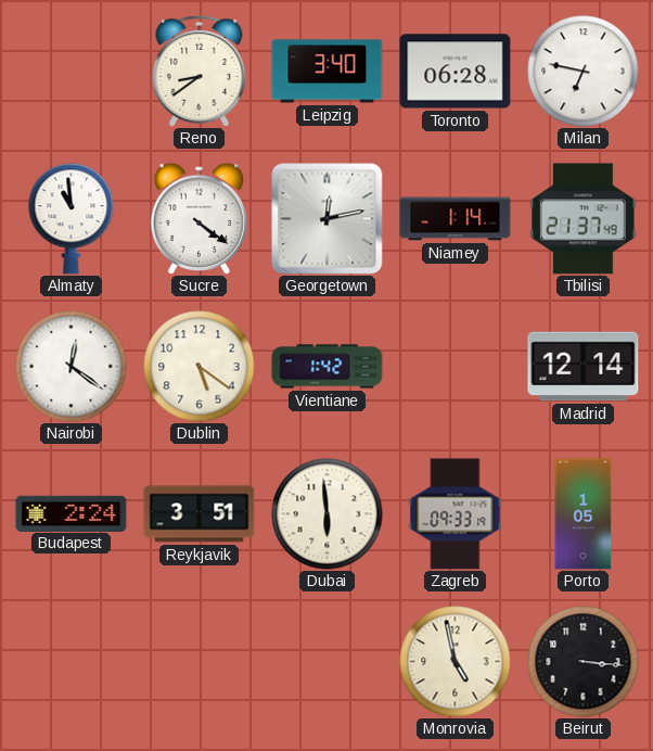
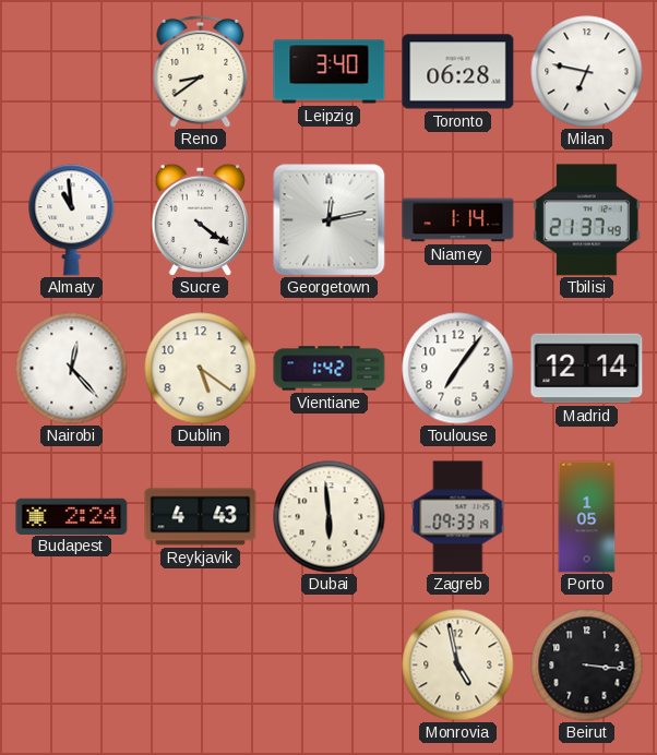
Nairobi: 12:21 -> 12:23
Toulouse: none -> 7:06
Reykjavik: 3:51 -> 4:43
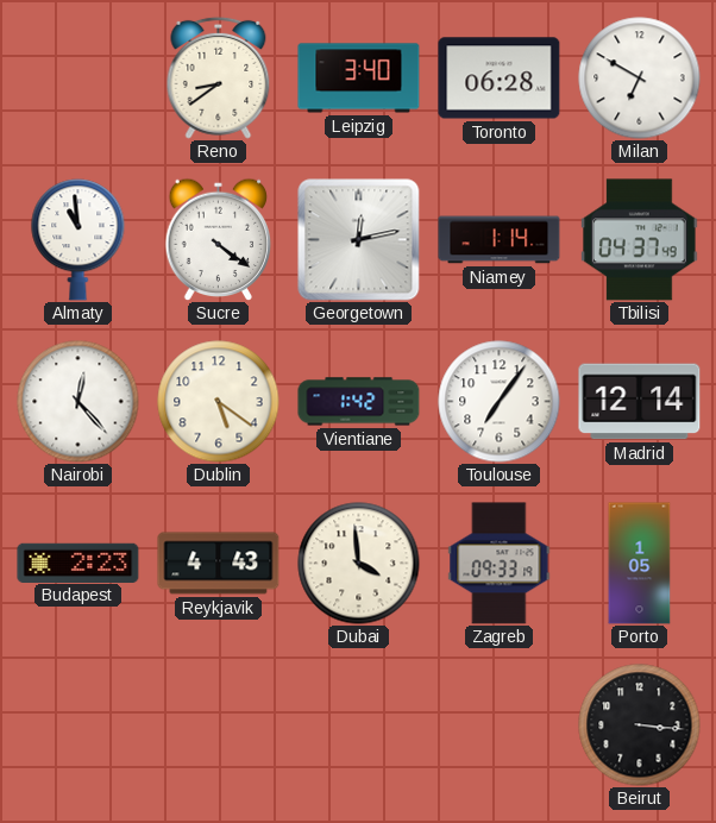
Milan: 6:47 -> 6:50
Tbilisi: 21:37 -> 04:37
Budapest: 2:24 -> 2:23
Dubai: 5:59 -> 3:59
Monrovia: 4:58 -> none
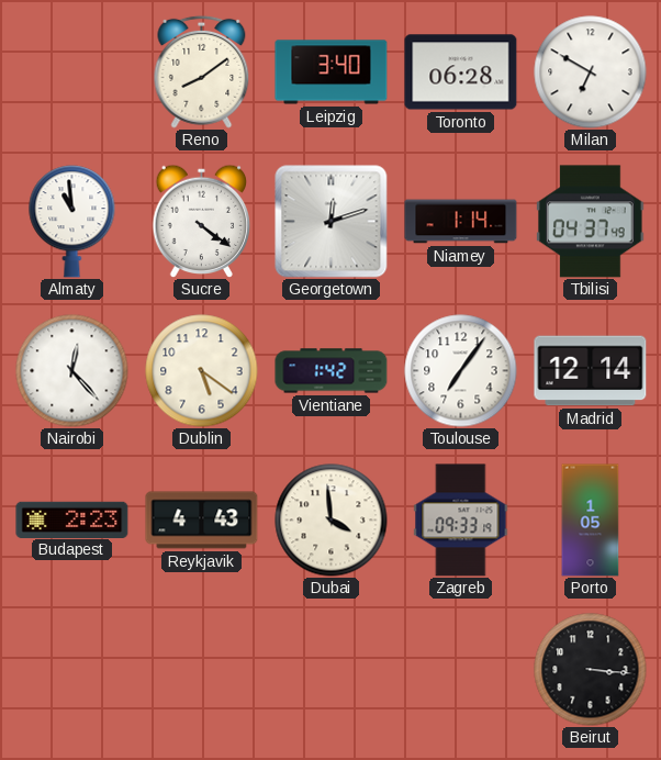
Reno: 8:39 -> 8:09
Georgetown: 12:13 -> 12:12
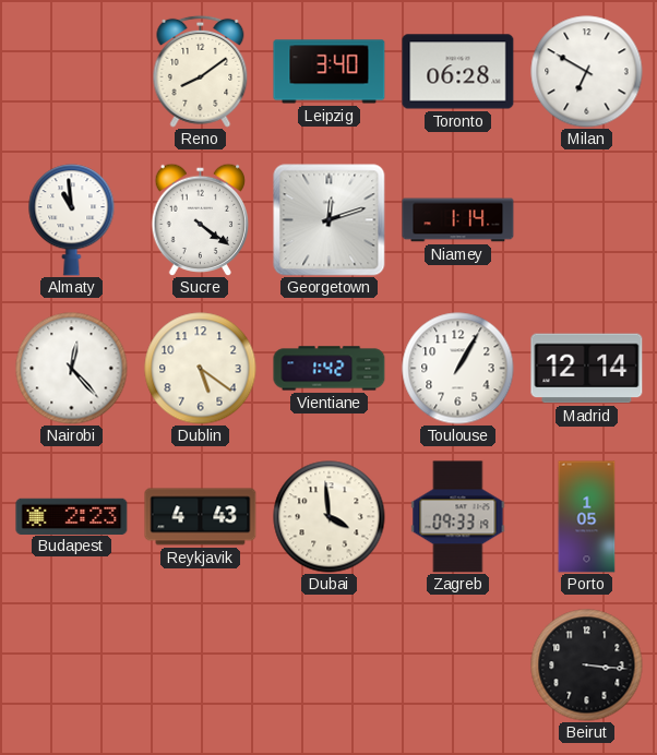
Tbilisi: 04:37 -> none
Toulouse: 7:06 -> 1:05
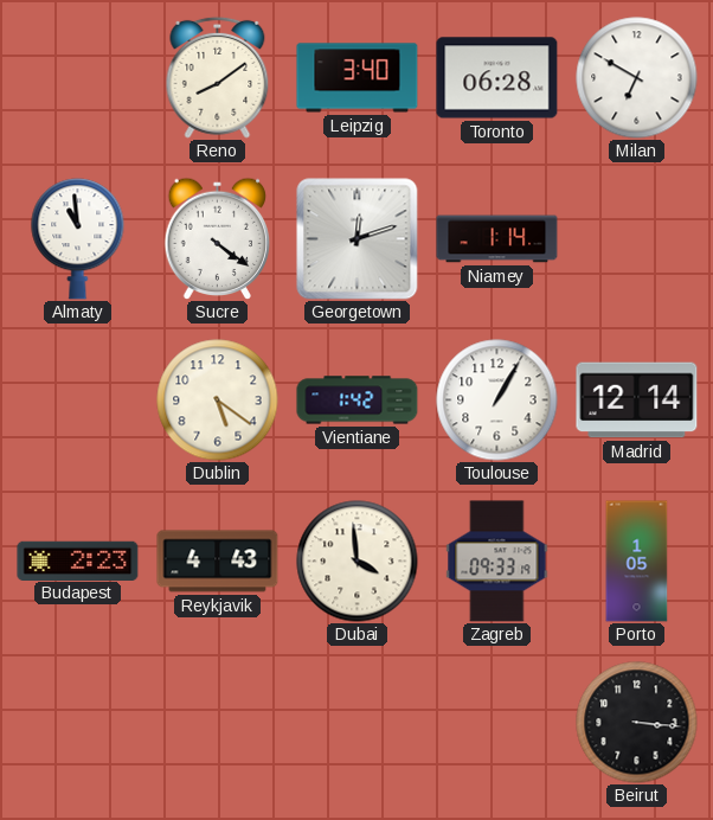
Nairobi: 12:23 -> none
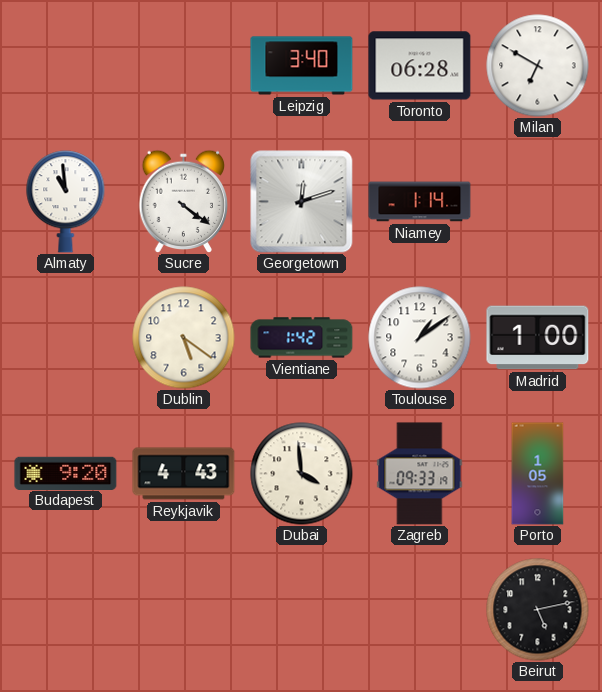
Reno: 8:09 -> none
Toulouse: 1:05 -> 1:09
Madrid: 12:14 -> 1:00
Budapest: 2:23 -> 9:20
Beirut: 3:16 -> 5:13
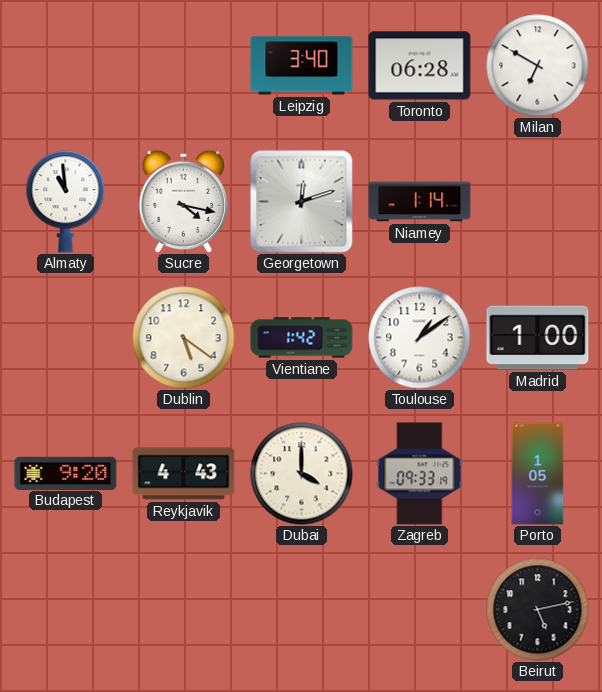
Sucre: 4:21 -> 4:17
Dubai: 3:59 -> 4:00
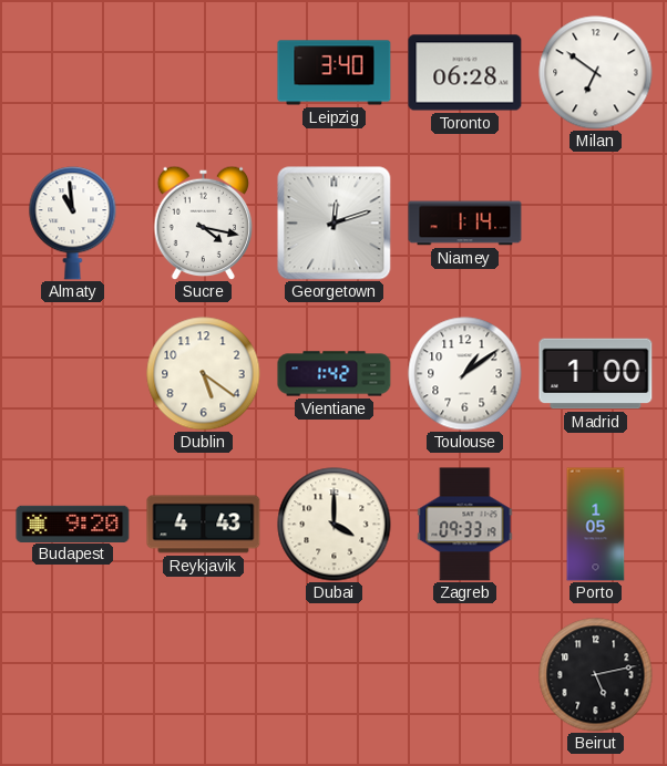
Milan: 6:50 -> 6:51
